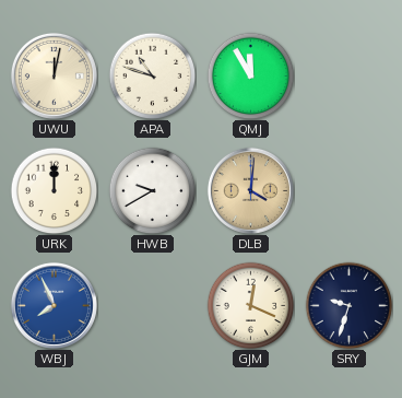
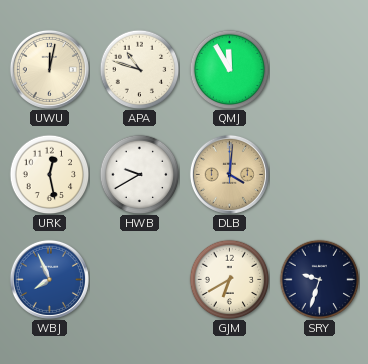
URK: 12:00 -> 12:28
GJM: 12:19 -> 6:40
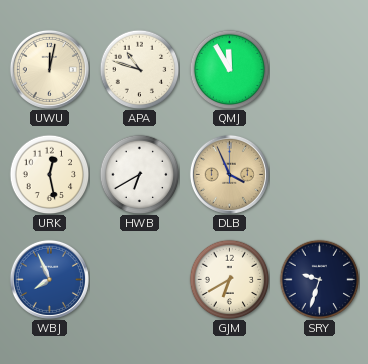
HWB: 9:40 -> 6:40
DLB: 4:01 -> 3:56
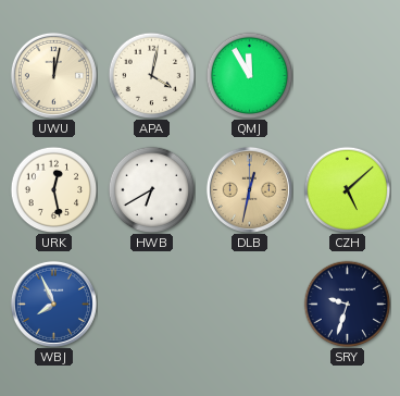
APA: 10:48 -> 4:02
DLB: 3:56 -> 12:32
CZH: none -> 5:08
GJM: 6:40 -> none
